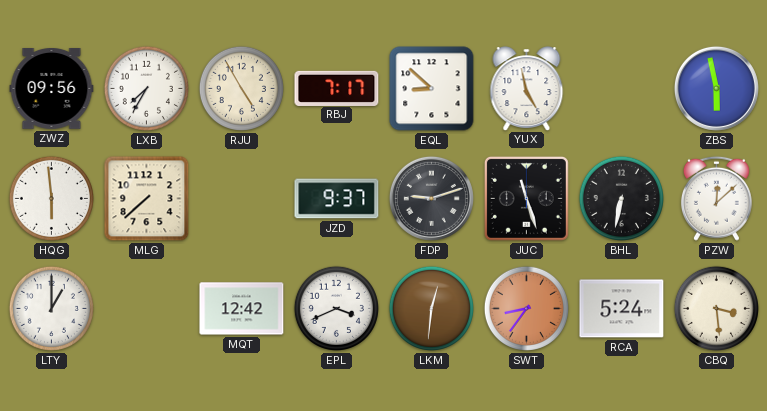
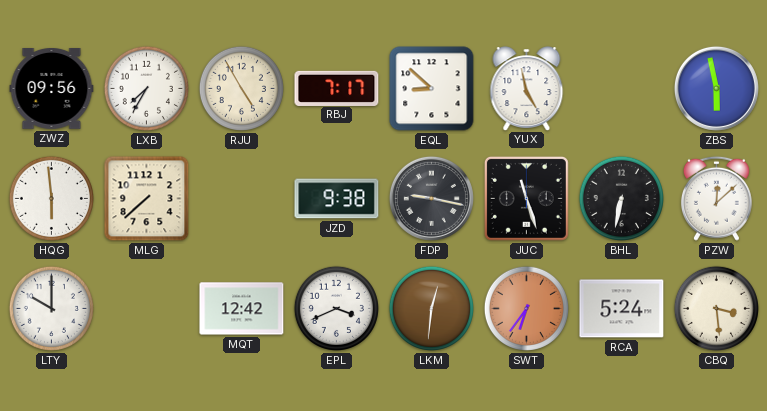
JZD: 9:37 -> 9:38
FDP: 9:12 -> 9:17
LTY: 1:00 -> 10:00
SWT: 8:36 -> 6:36
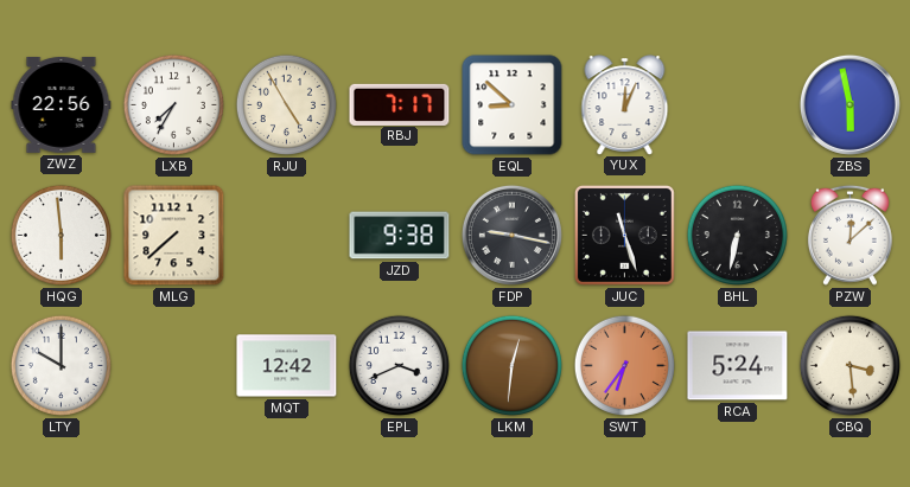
ZWZ: 09:56 -> 22:56
YUX: 4:58 -> 12:04
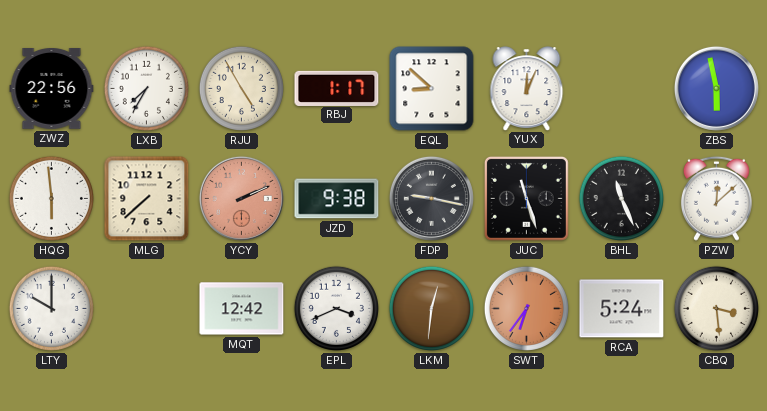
RBJ: 7:17 -> 1:17
YCY: none -> 2:11
BHL: 6:32 -> 11:26
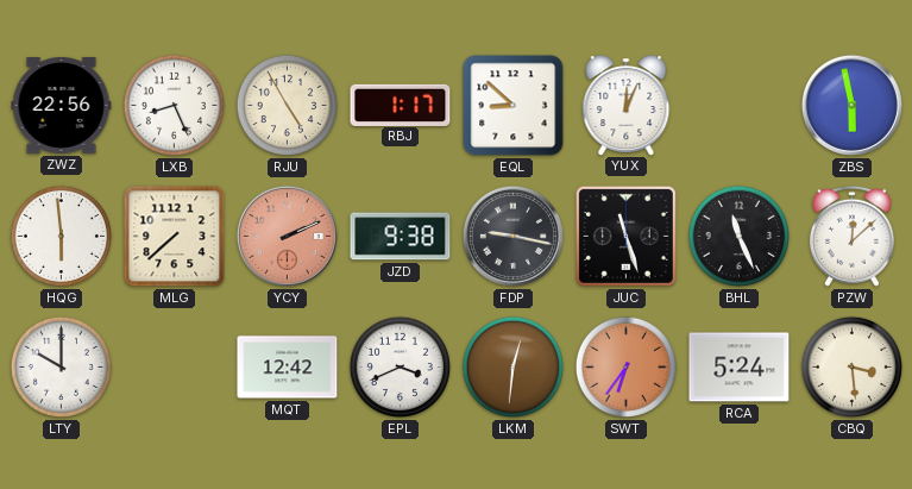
LXB: 7:35 -> 8:26
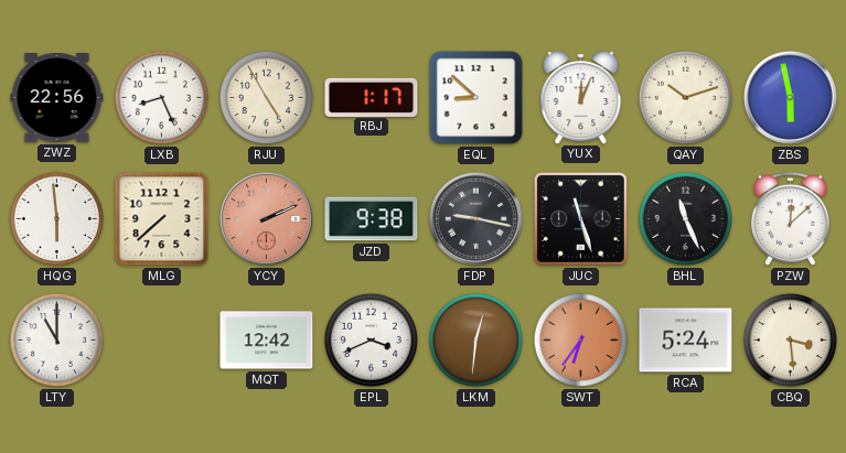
QAY: none -> 10:12
LTY: 10:00 -> 11:00
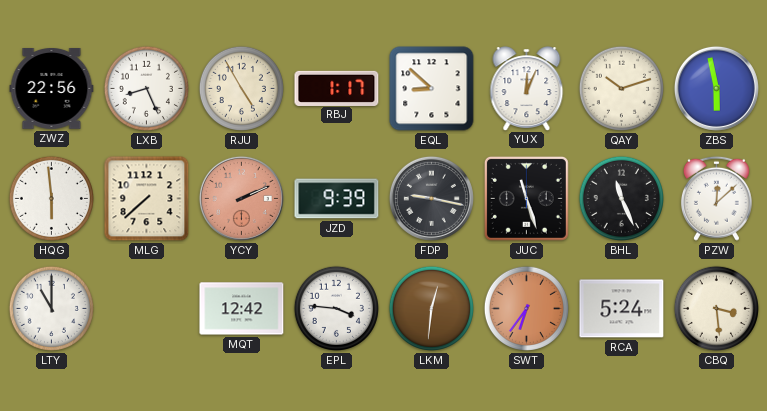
JZD: 9:38 -> 9:39
EPL: 3:41 -> 3:46
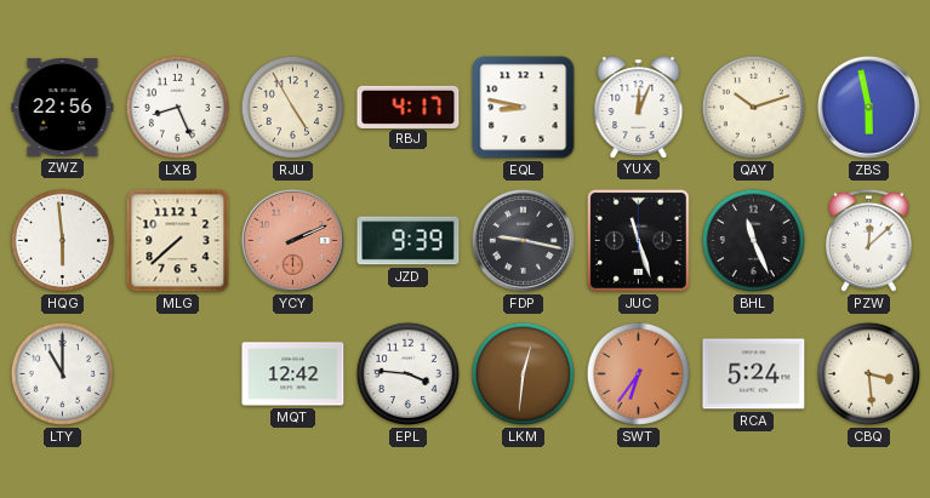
RBJ: 1:17 -> 4:17
EQL: 8:52 -> 8:47
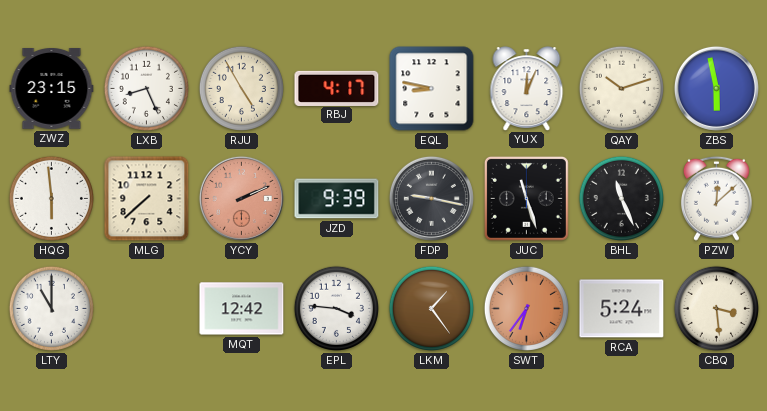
ZWZ: 22:56 -> 23:15
LKM: 12:31 -> 1:24
